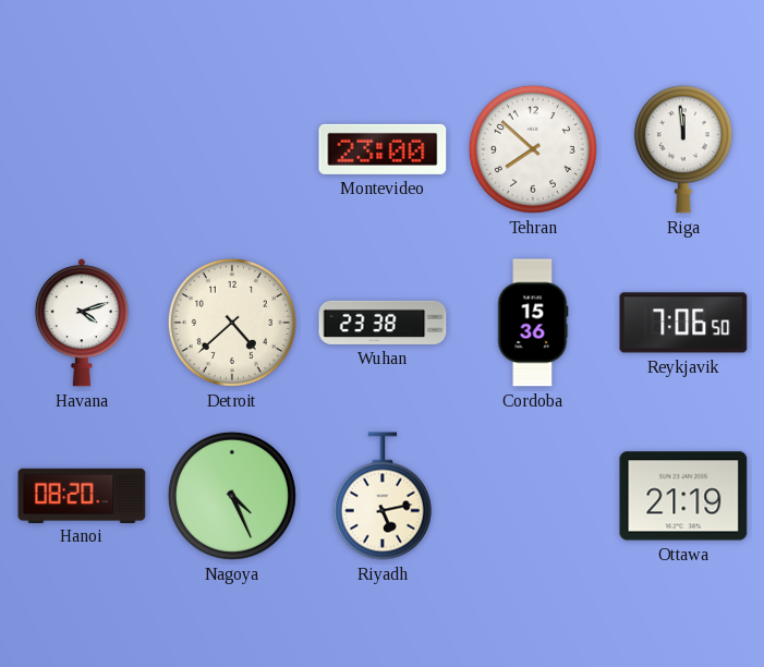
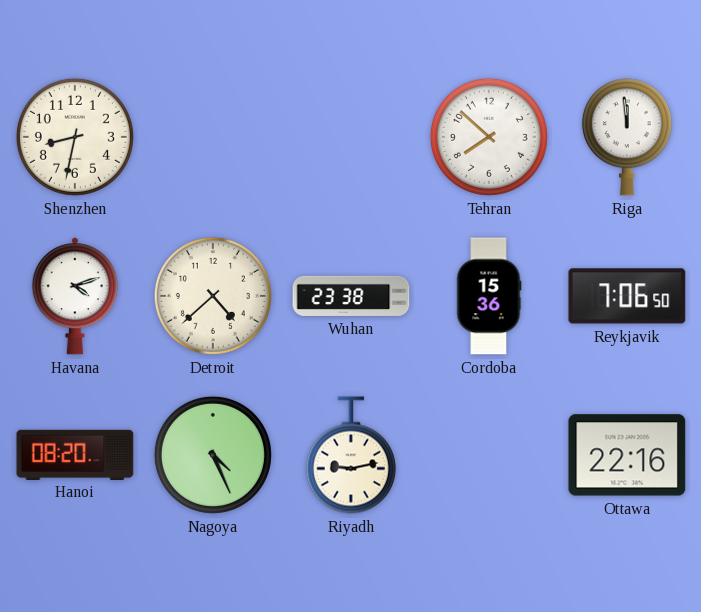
Shenzhen: none -> 8:32
Montevideo: 23:00 -> none
Riyadh: 5:13 -> 9:13
Ottawa: 21:19 -> 22:16
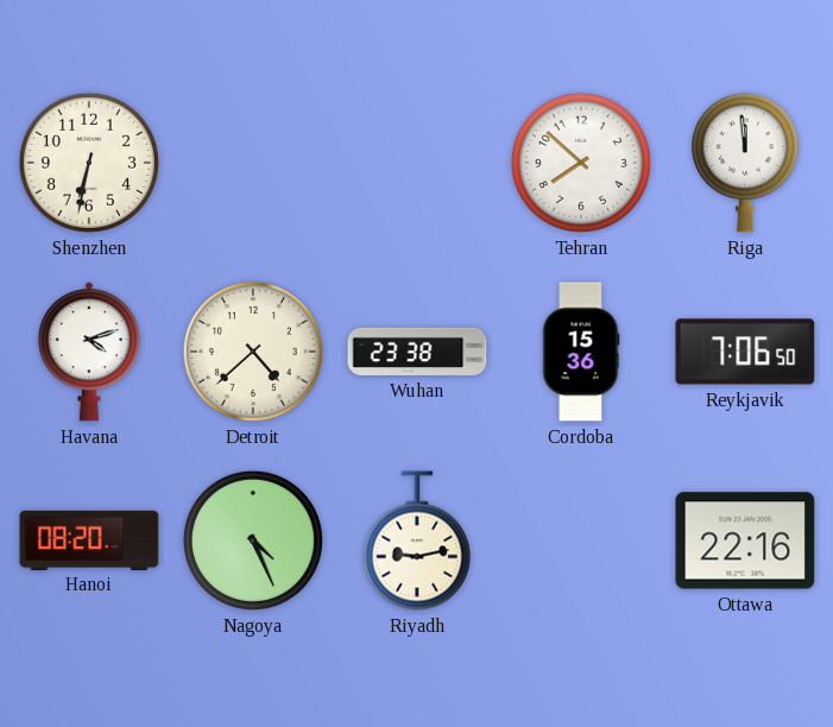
Shenzhen: 8:32 -> 6:32
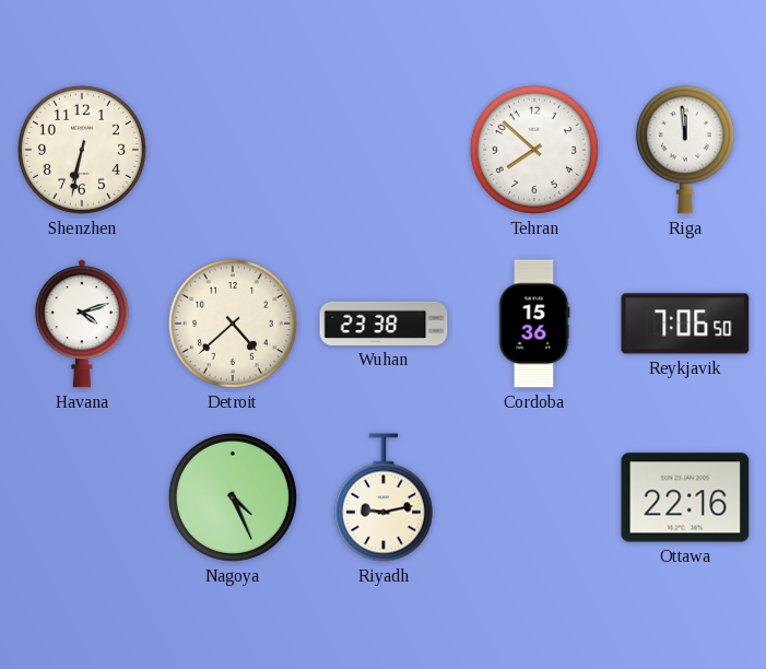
Hanoi: 08:20 -> none
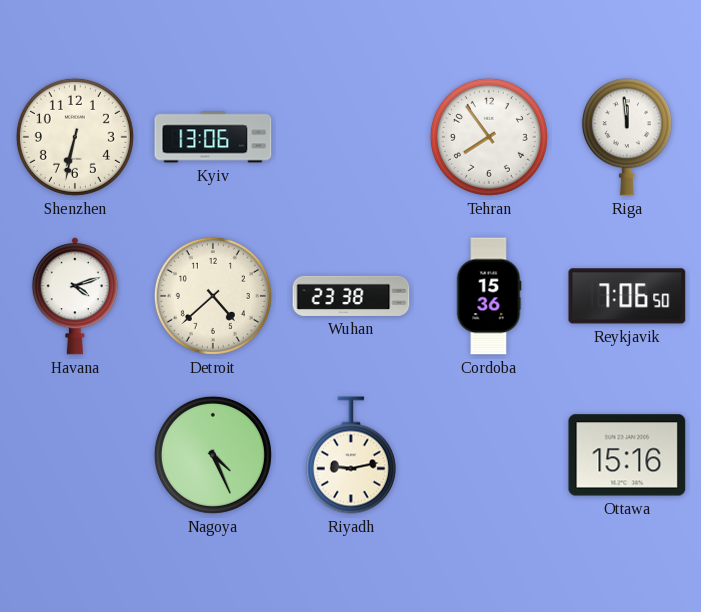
Kyiv: none -> 13:06
Tehran: 7:52 -> 7:54
Ottawa: 22:16 -> 15:16
